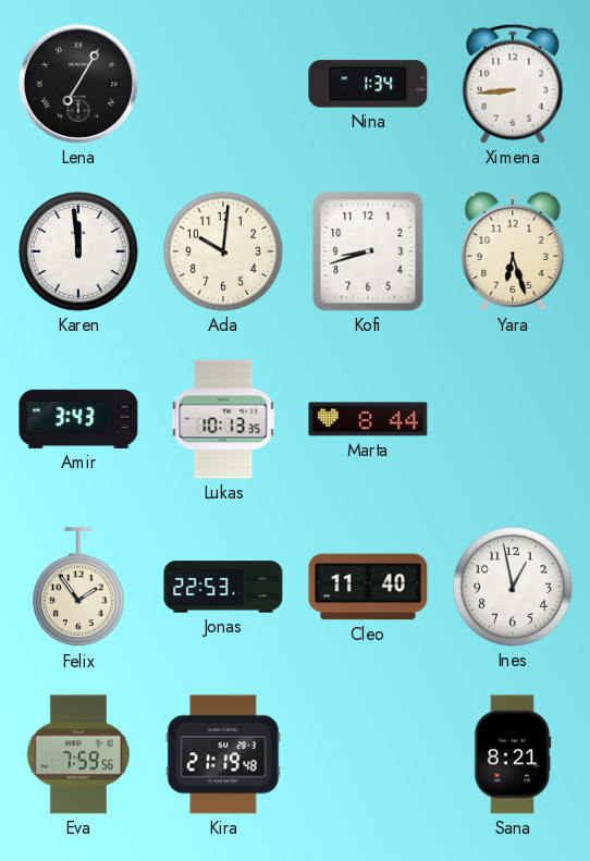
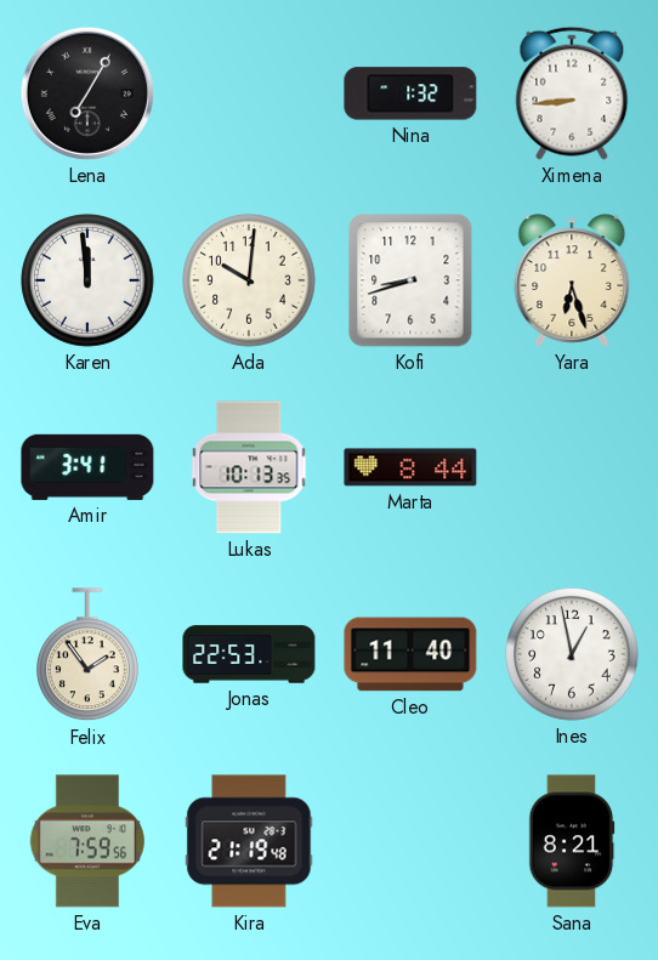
Nina: 1:34 -> 1:32
Amir: 3:43 -> 3:41
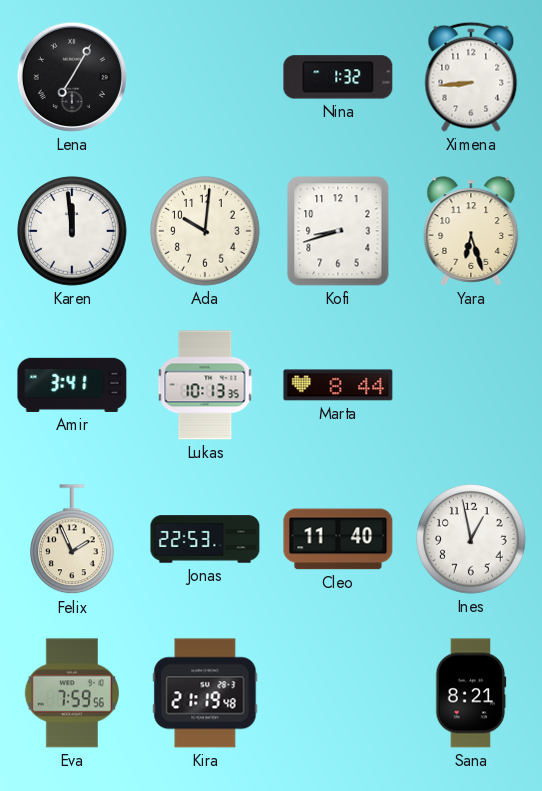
Felix: 1:54 -> 1:56
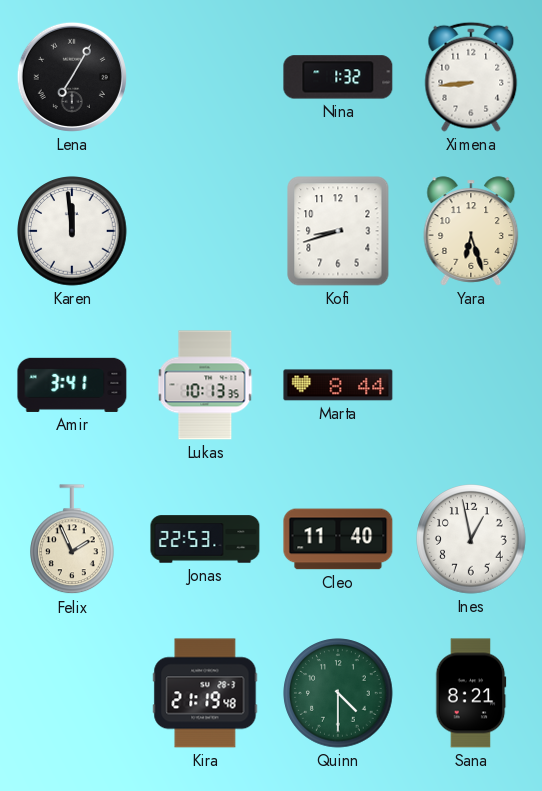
Ada: 10:01 -> none
Eva: 7:59 -> none
Quinn: none -> 4:30
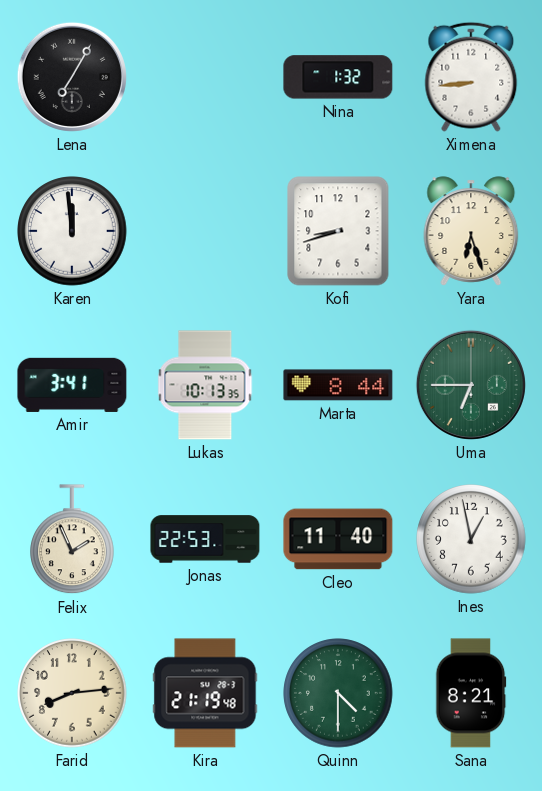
Uma: none -> 6:45
Farid: none -> 8:14
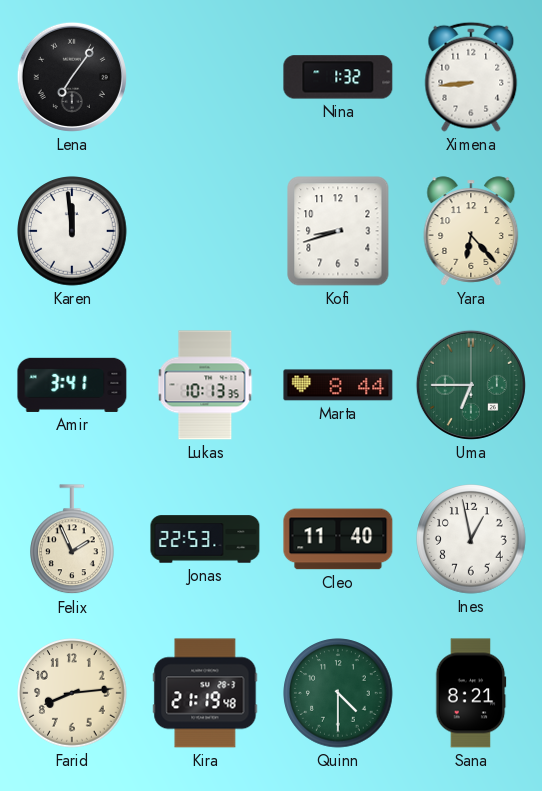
Lena: 7:05 -> 7:06
Yara: 6:27 -> 6:23
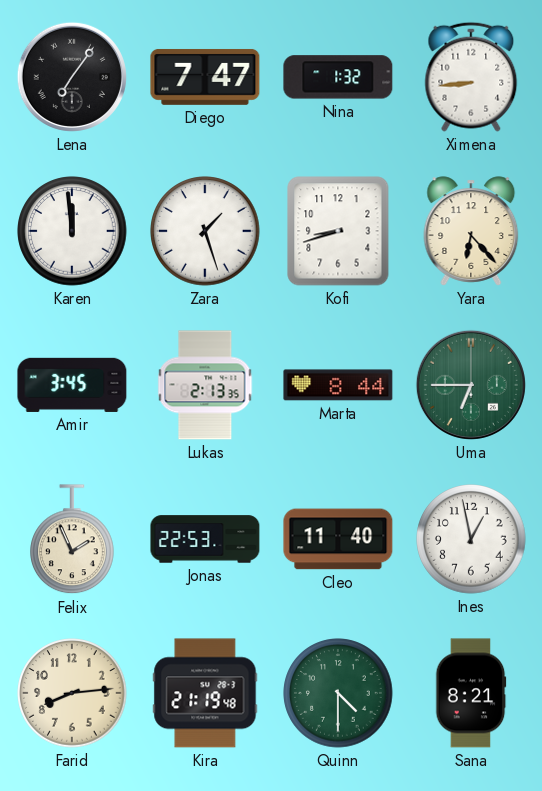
Diego: none -> 7:47
Zara: none -> 1:27
Amir: 3:41 -> 3:45
Lukas: 10:13 -> 2:13
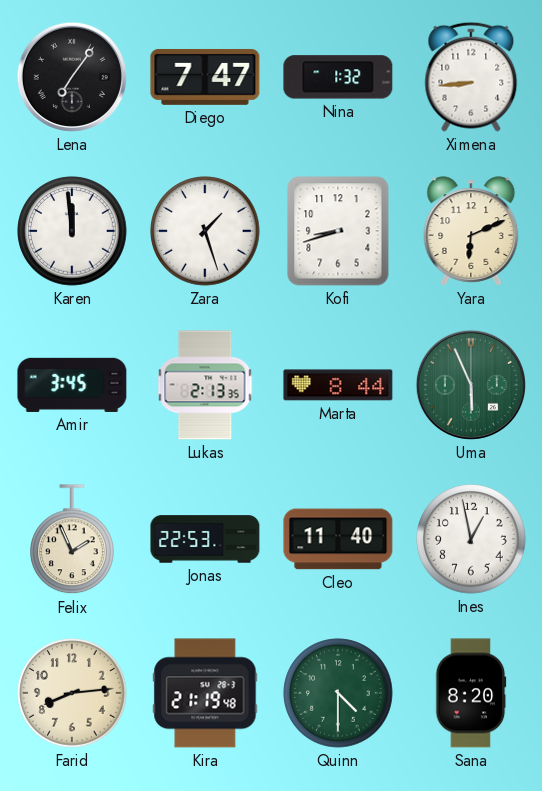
Yara: 6:23 -> 6:11
Uma: 6:45 -> 5:56
Sana: 8:21 -> 8:20
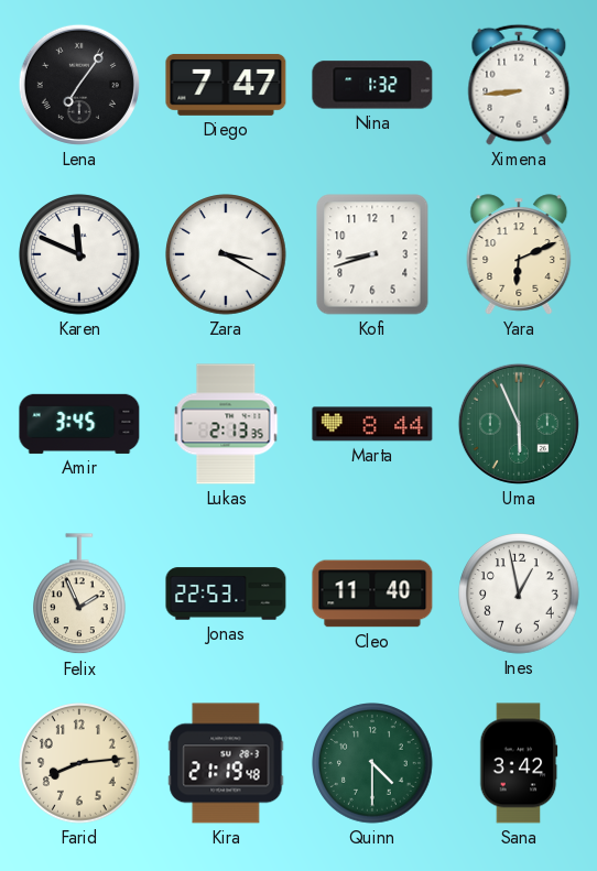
Karen: 11:59 -> 11:49
Zara: 1:27 -> 3:20
Sana: 8:20 -> 3:42
